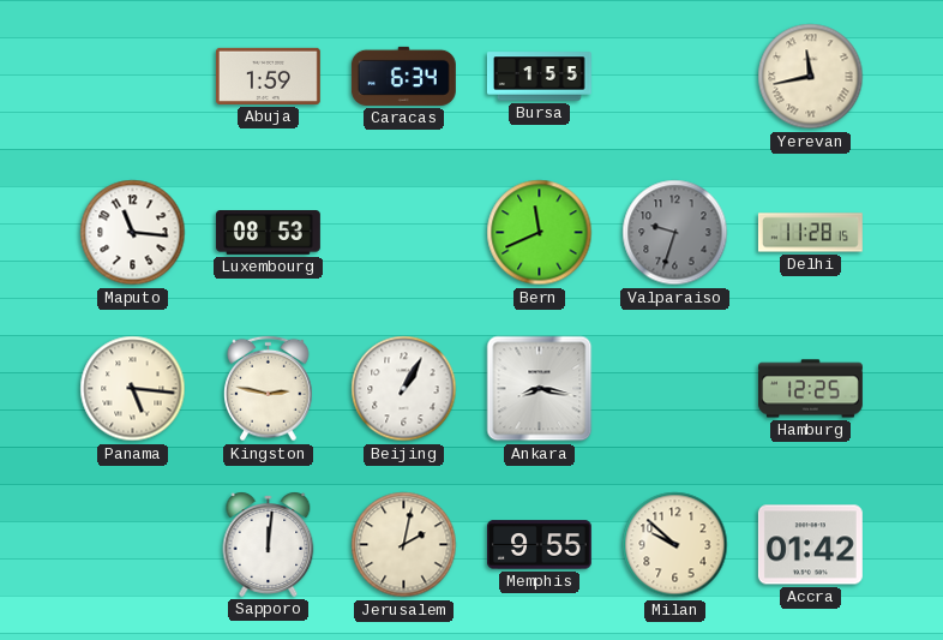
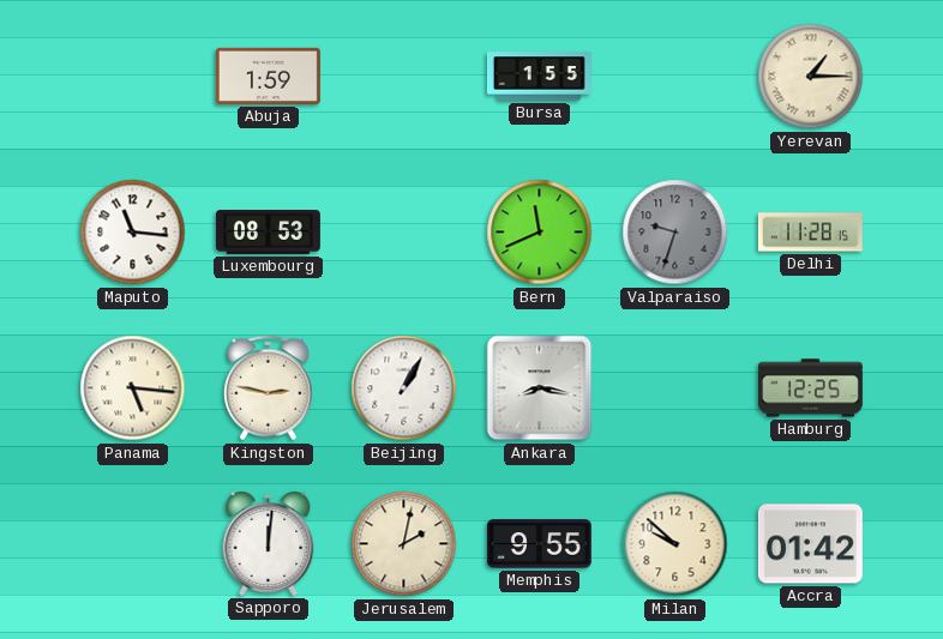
Caracas: 6:34 -> none
Yerevan: 11:43 -> 1:15
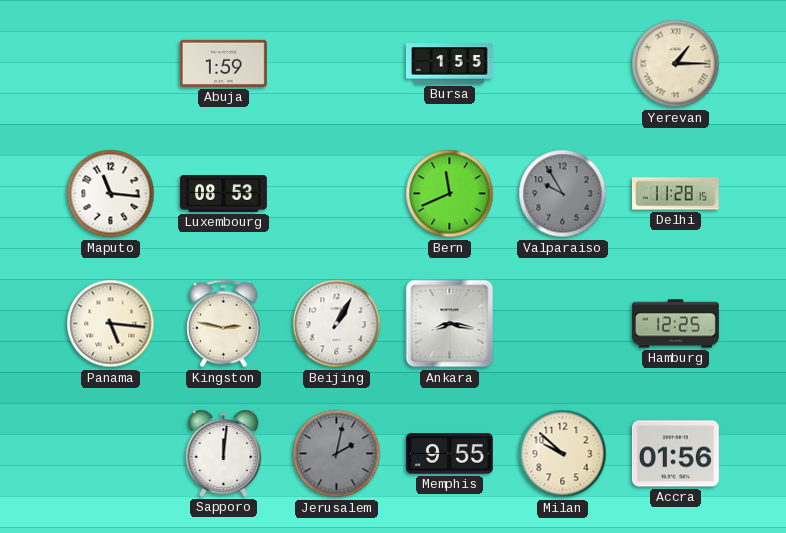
Valparaiso: 9:33 -> 9:55
Jerusalem dial: cream -> grey
Accra: 01:42 -> 01:56
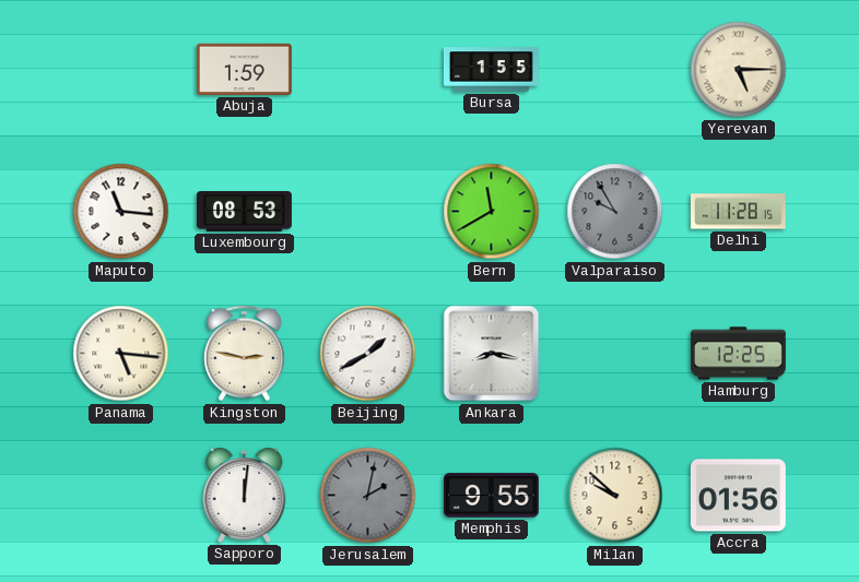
Yerevan: 1:15 -> 5:15
Bern: 11:41 -> 11:40
Beijing: 1:05 -> 1:40
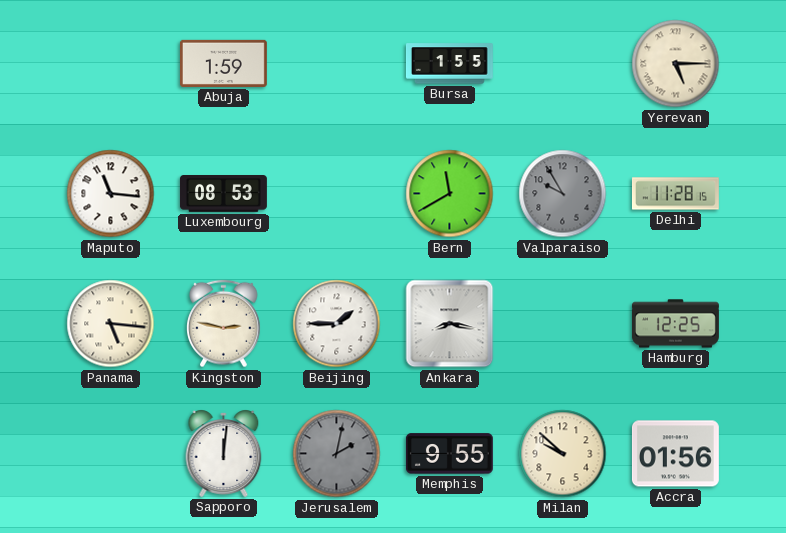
Beijing: 1:40 -> 1:45
